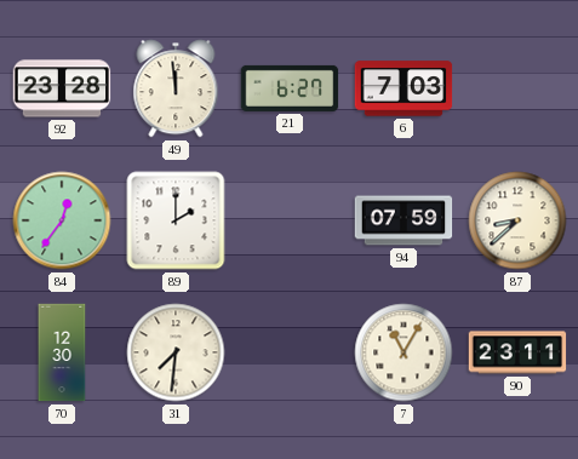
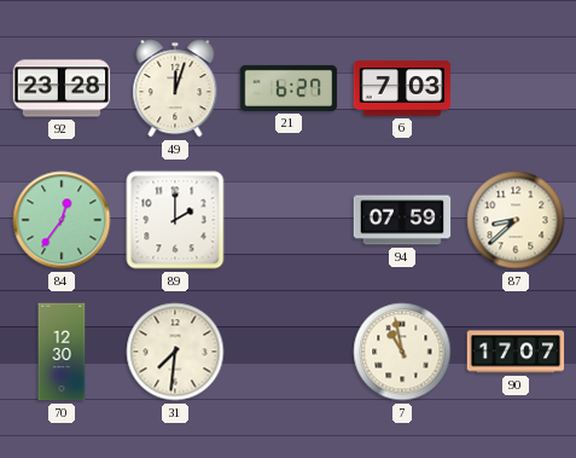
49: 11:59 -> 12:03
7: 11:05 -> 10:58
90: 23:11 -> 17:07
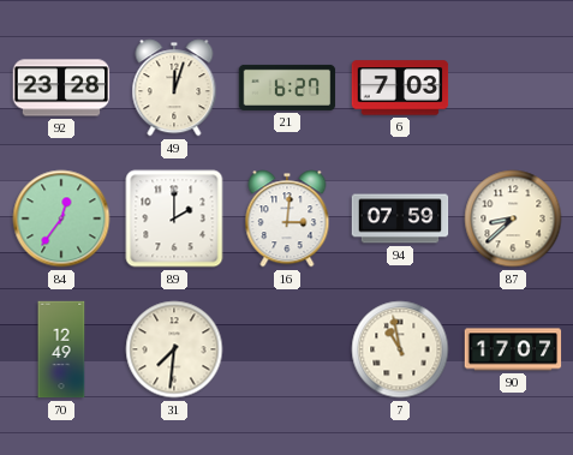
16: none -> 3:01
70: 12:30 -> 12:49
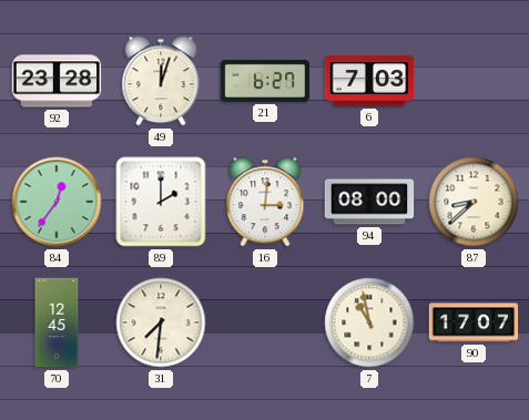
94: 07:59 -> 08:00
70: 12:49 -> 12:45
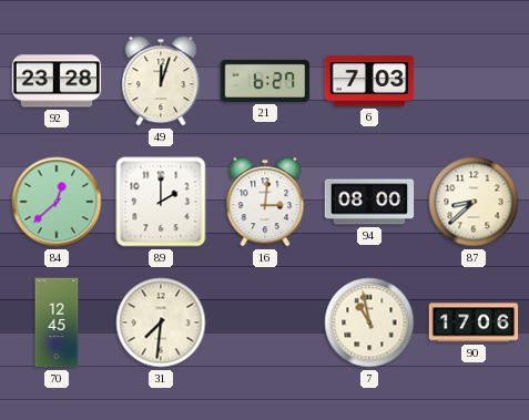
84: 12:36 -> 12:38
90: 17:07 -> 17:06
